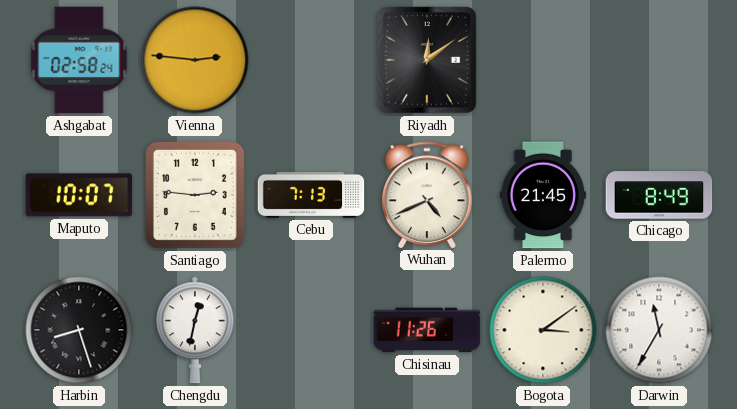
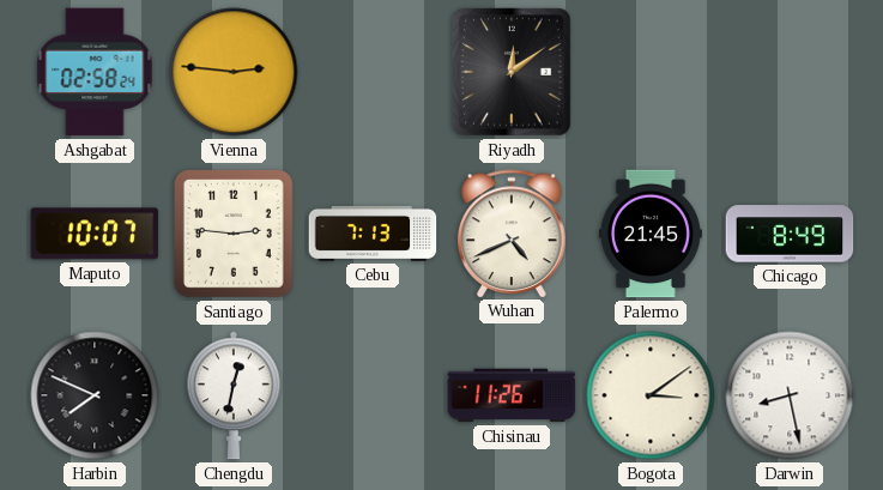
Harbin: 8:27 -> 7:49
Darwin: 11:35 -> 8:28
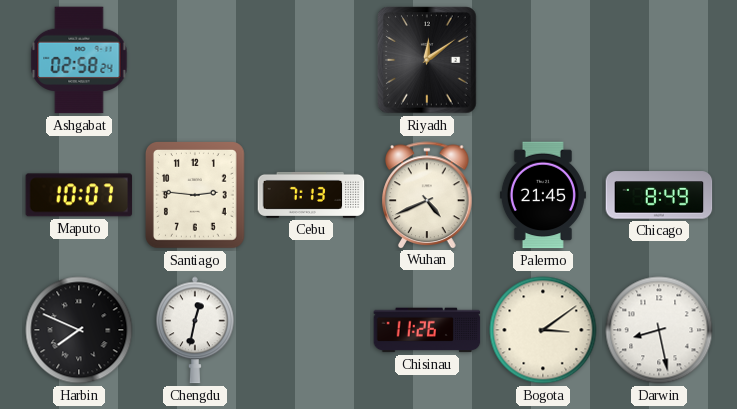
Vienna: 2:46 -> none
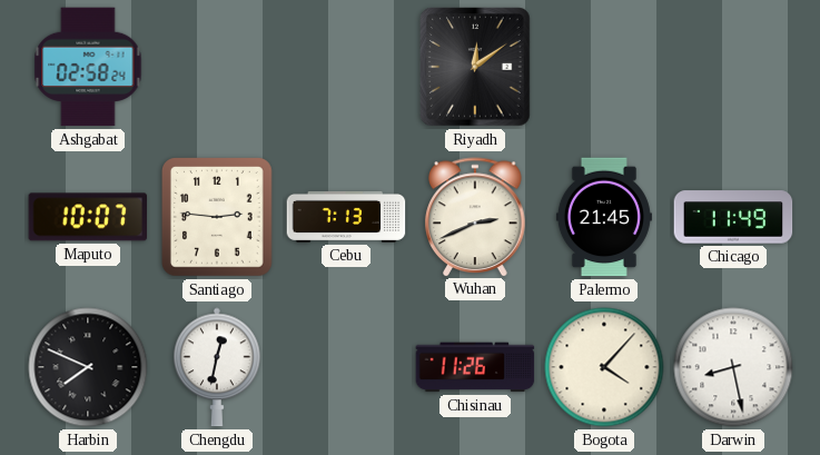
Wuhan: 4:41 -> 2:41
Chicago: 8:49 -> 11:49
Bogota: 3:09 -> 4:07
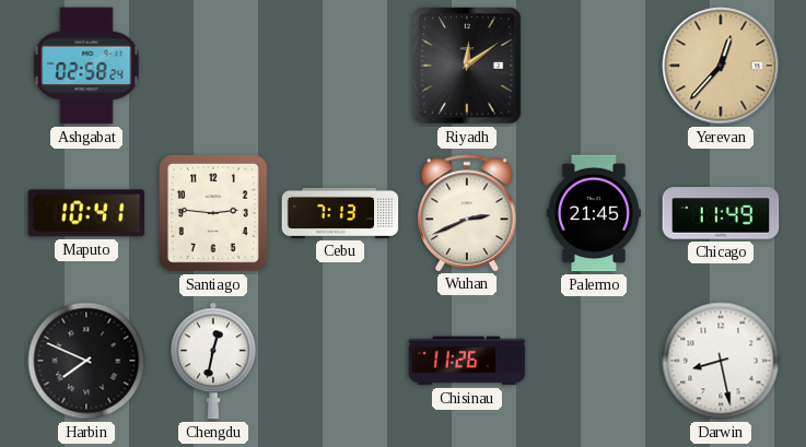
Yerevan: none -> 12:37
Maputo: 10:07 -> 10:41
Bogota: 4:07 -> none
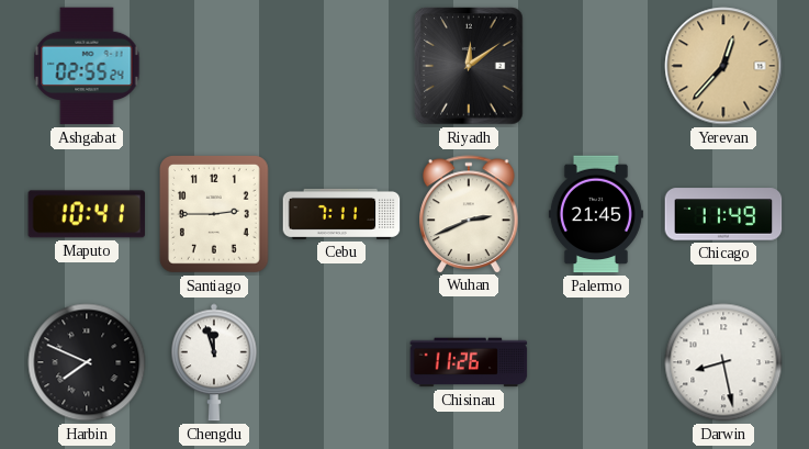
Ashgabat: 02:58 -> 02:55
Santiago: 2:46 -> 2:45
Cebu: 7:13 -> 7:11
Chengdu: 12:32 -> 11:57
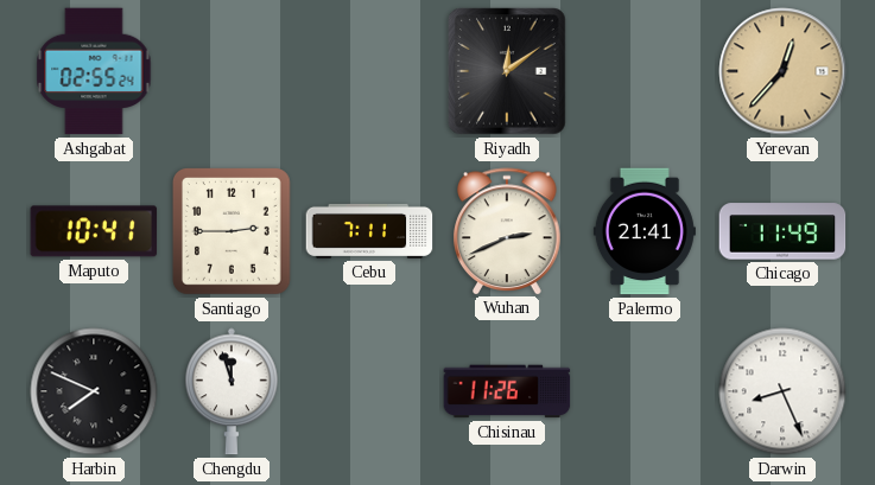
Palermo: 21:45 -> 21:41
Darwin: 8:28 -> 8:26
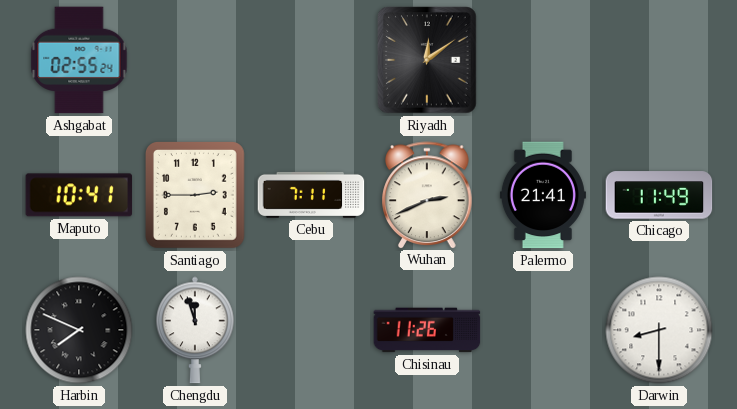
Yerevan: 12:37 -> none
Darwin: 8:26 -> 8:30
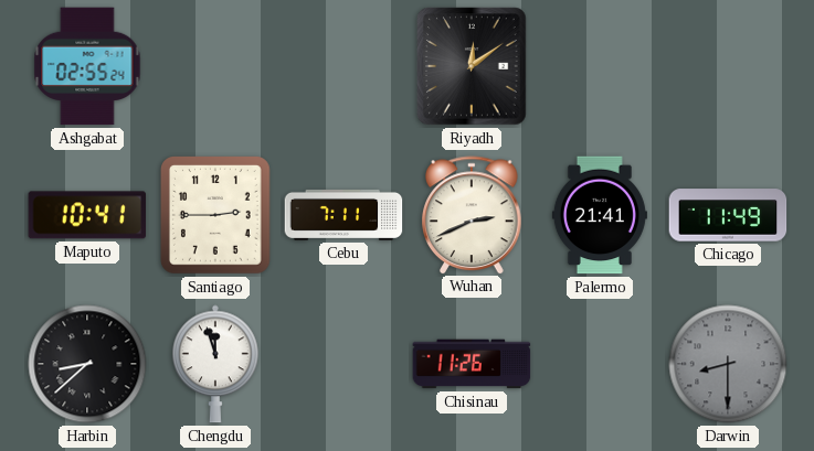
Harbin: 7:49 -> 8:38
Darwin dial: white -> grey
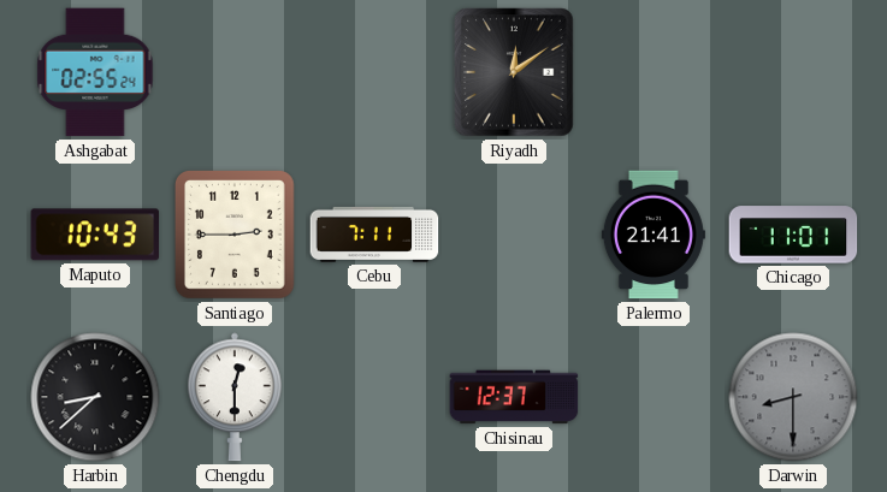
Maputo: 10:41 -> 10:43
Wuhan: 2:41 -> none
Chicago: 11:49 -> 11:01
Chengdu: 11:57 -> 12:30
Chisinau: 11:26 -> 12:37
